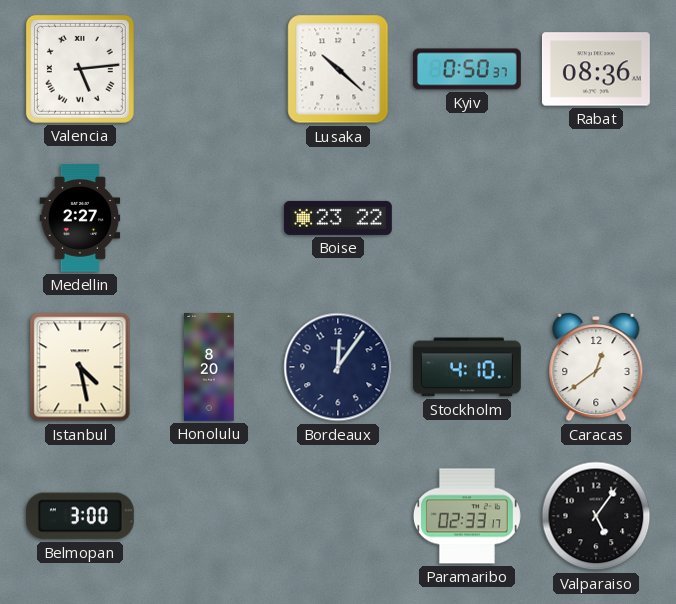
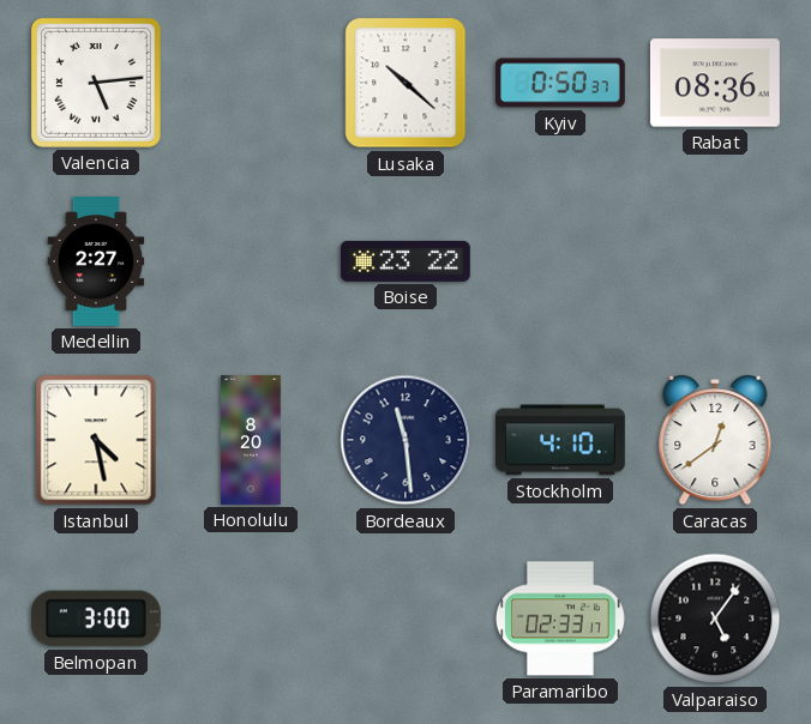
Bordeaux: 12:06 -> 11:29
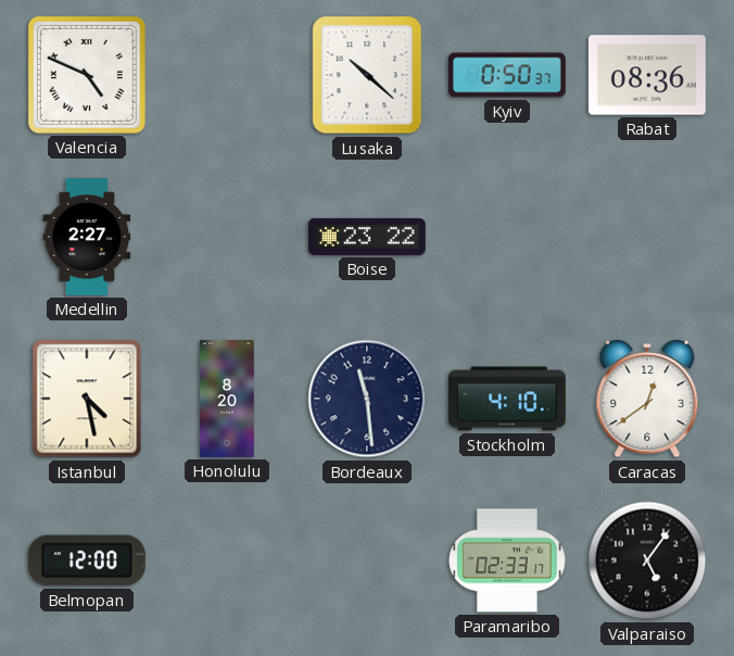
Valencia: 5:14 -> 4:49
Belmopan: 3:00 -> 12:00
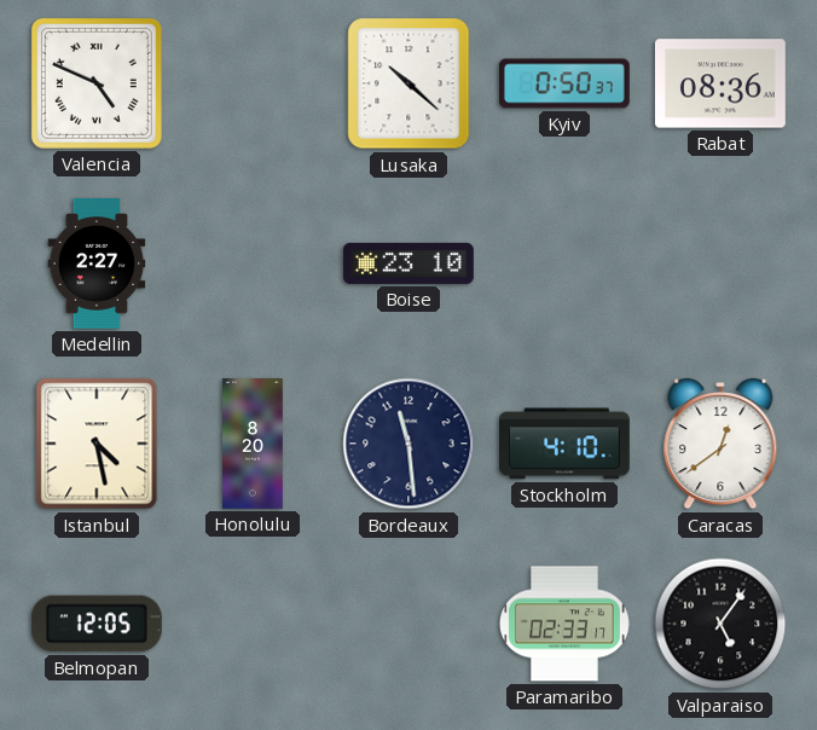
Boise: 23:22 -> 23:10
Belmopan: 12:00 -> 12:05
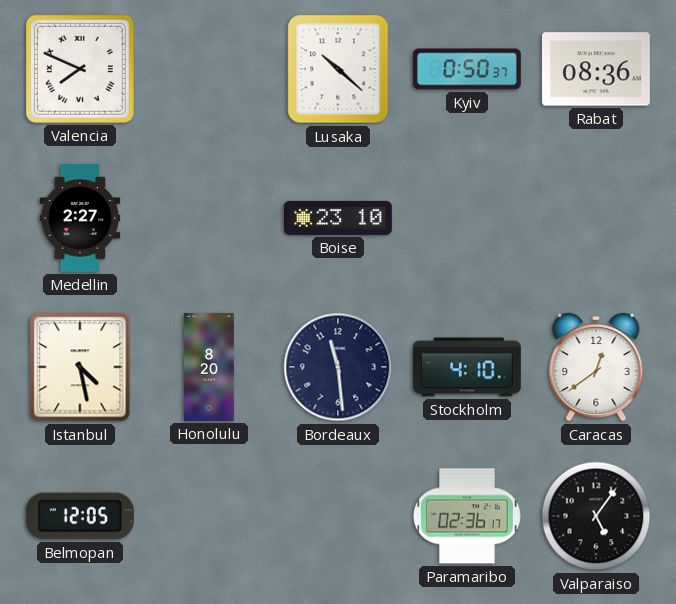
Valencia: 4:49 -> 7:49
Paramaribo: 02:33 -> 02:36
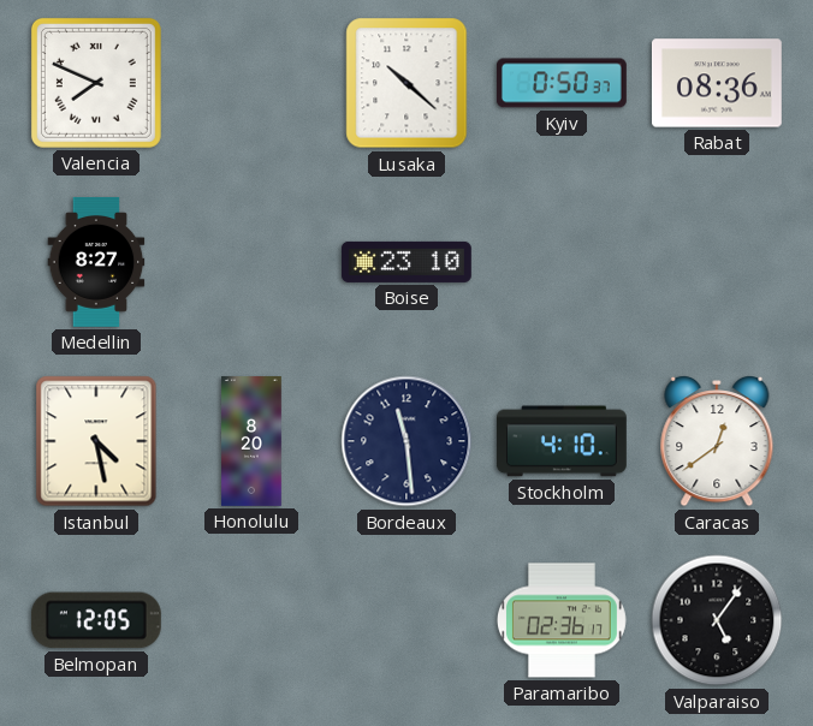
Medellin: 2:27 -> 8:27
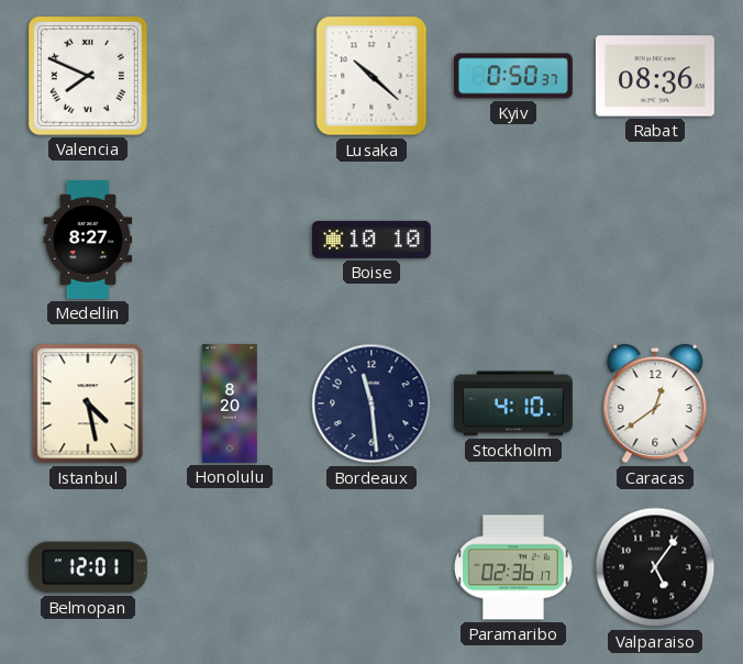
Boise: 23:10 -> 10:10
Belmopan: 12:05 -> 12:01
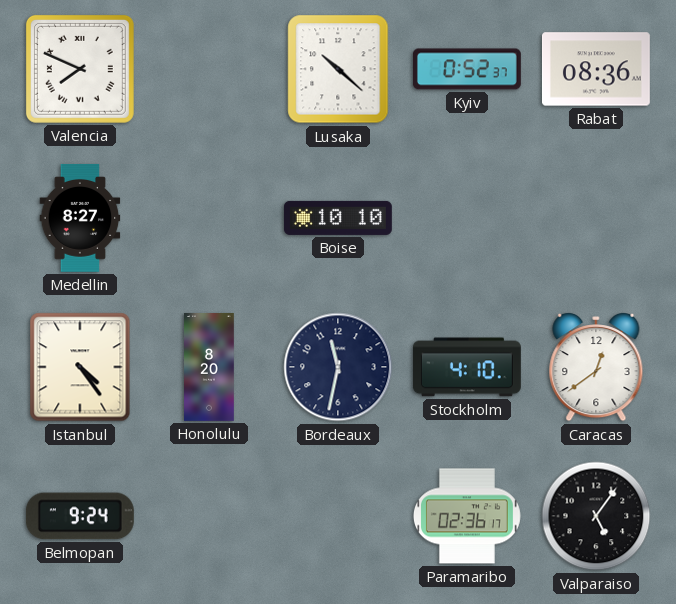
Kyiv: 0:50 -> 0:52
Istanbul: 4:28 -> 4:24
Bordeaux: 11:29 -> 11:32
Belmopan: 12:01 -> 9:24
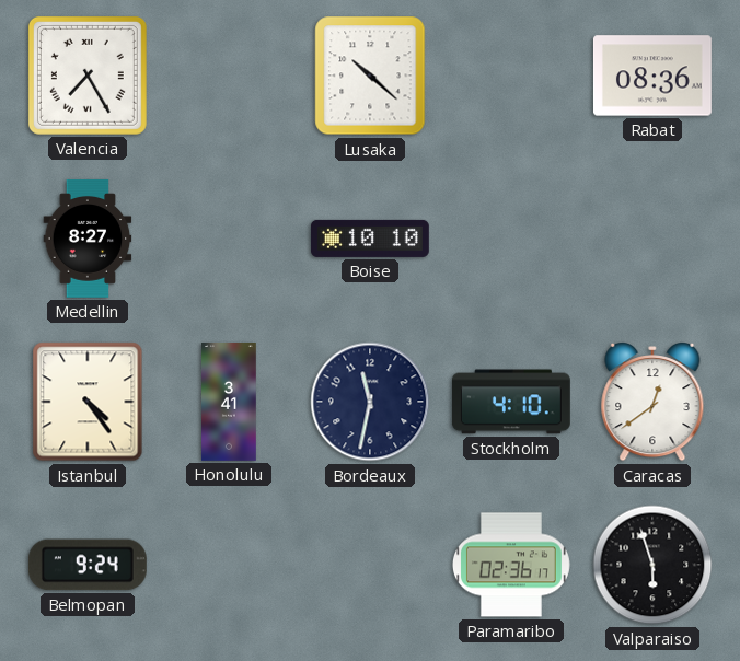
Valencia: 7:49 -> 7:25
Kyiv: 0:52 -> none
Honolulu: 8:20 -> 3:41
Valparaiso: 5:06 -> 5:57
